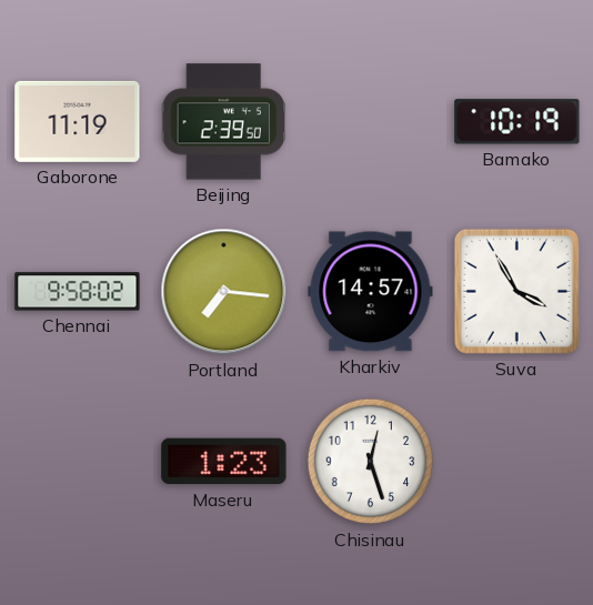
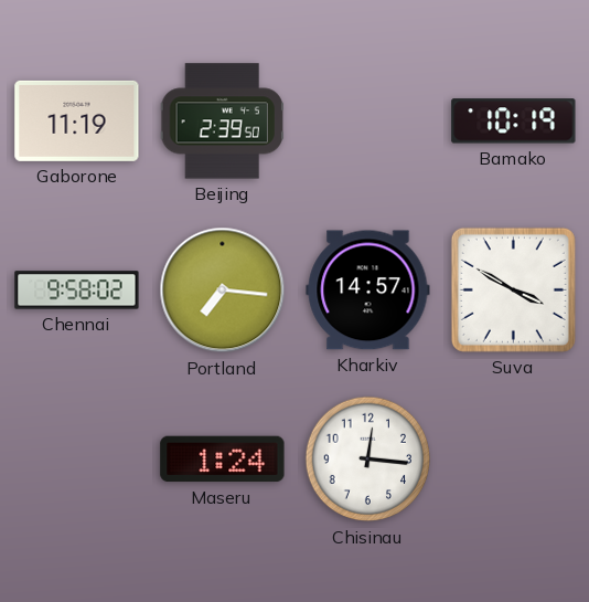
Suva: 3:55 -> 3:50
Maseru: 1:23 -> 1:24
Chisinau: 12:27 -> 12:16
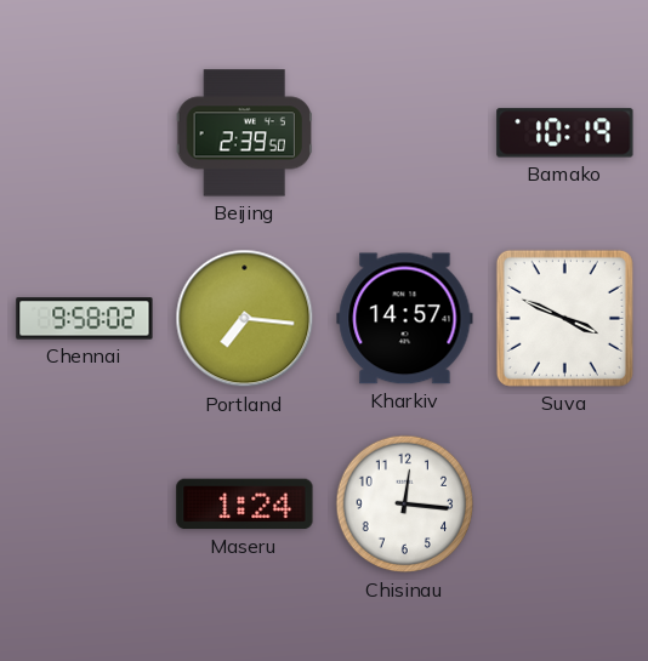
Gaborone: 11:19 -> none
Suva: 3:50 -> 3:49
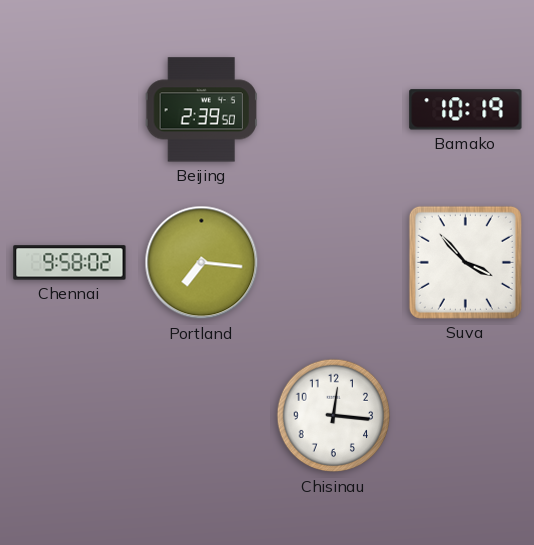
Kharkiv: 14:57 -> none
Suva: 3:49 -> 3:53
Maseru: 1:24 -> none
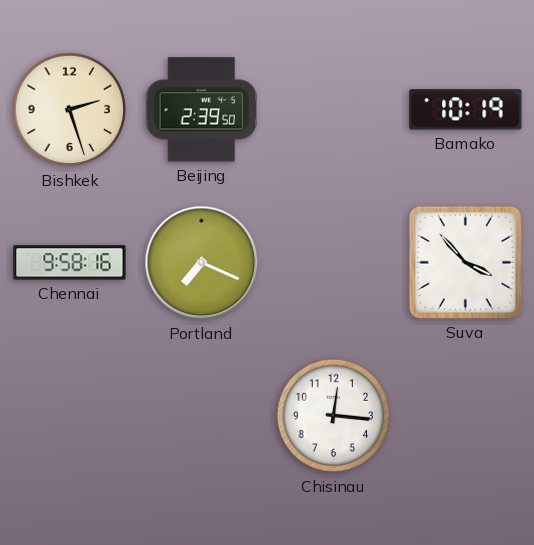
Bishkek: none -> 2:27
Chennai: 9:58:02 -> 9:58:16
Portland: 7:16 -> 7:19
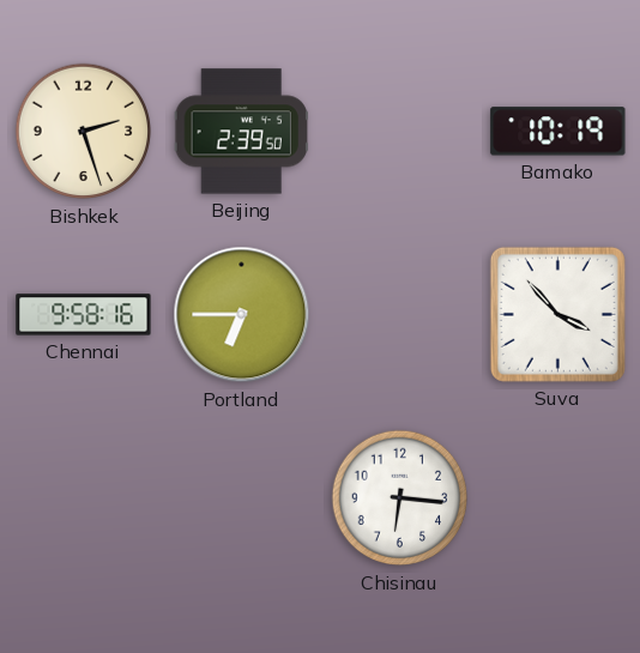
Portland: 7:19 -> 6:45
Chisinau: 12:16 -> 6:16
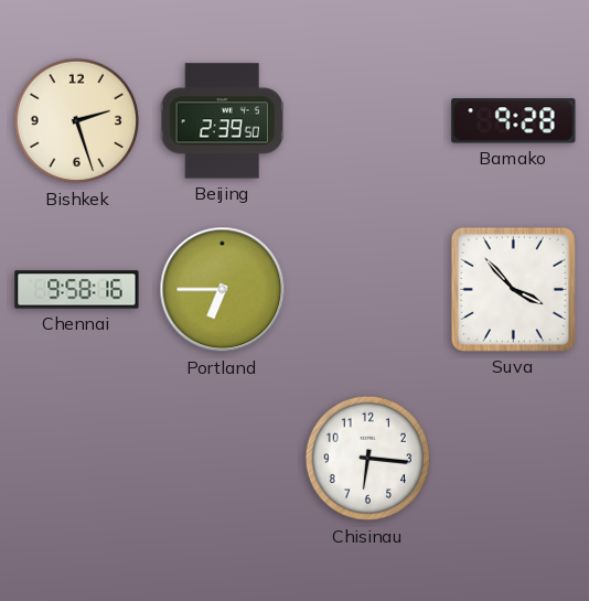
Bamako: 10:19 -> 9:28
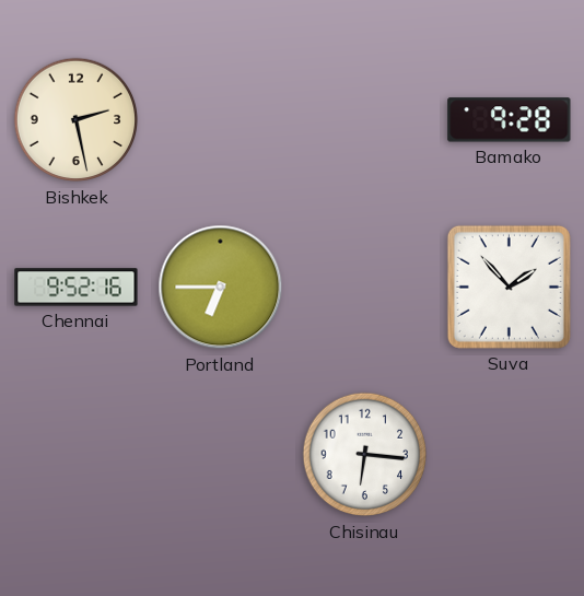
Bishkek: 2:27 -> 2:28
Beijing: 2:39 -> none
Chennai: 9:58 -> 9:52
Suva: 3:53 -> 1:53
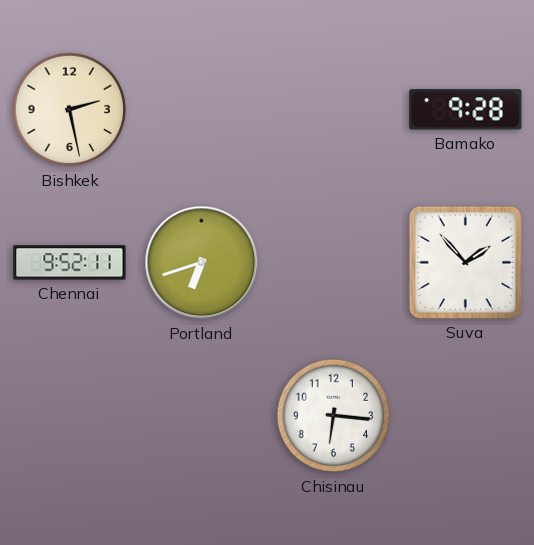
Chennai: 9:52:16 -> 9:52:11
Portland: 6:45 -> 6:42
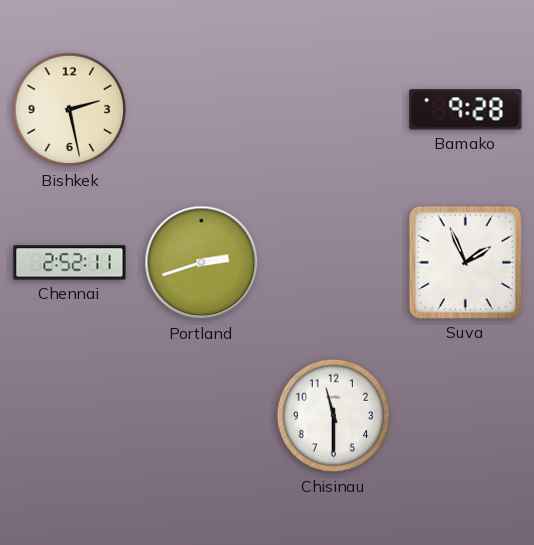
Chennai: 9:52 -> 2:52
Portland: 6:42 -> 2:42
Suva: 1:53 -> 1:56
Chisinau: 6:16 -> 11:30
